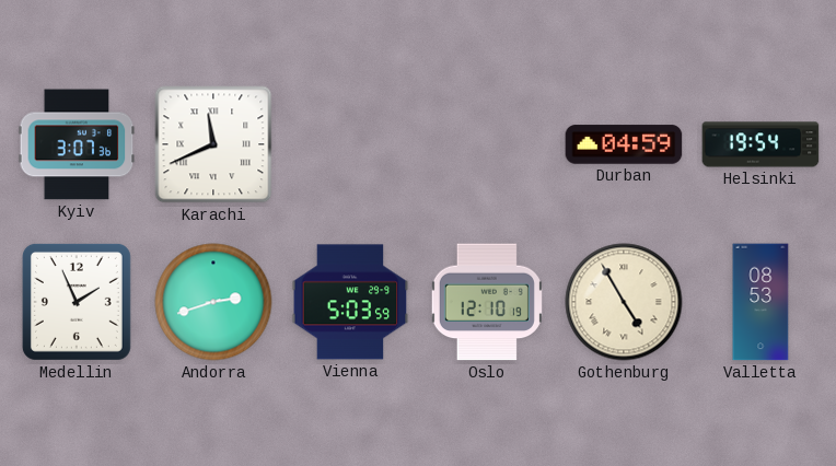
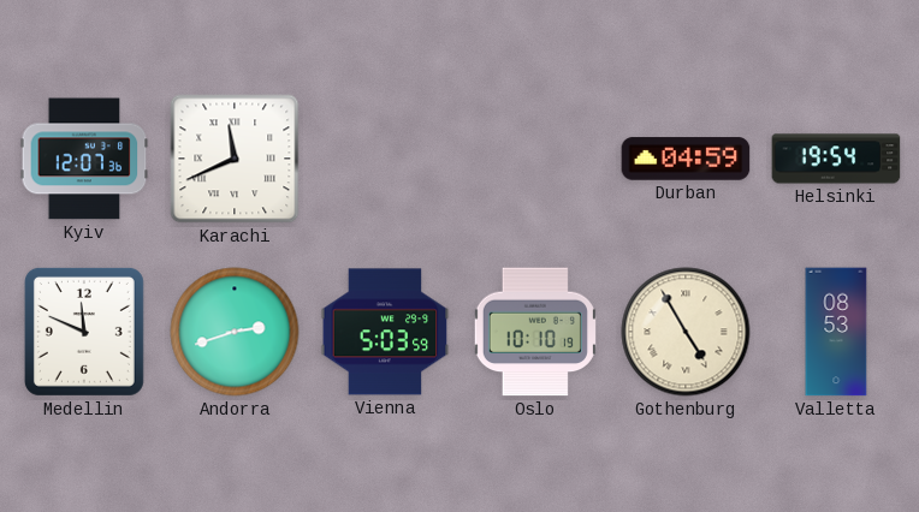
Kyiv: 3:07 -> 12:07
Medellin: 1:56 -> 11:49
Oslo: 12:10 -> 10:10
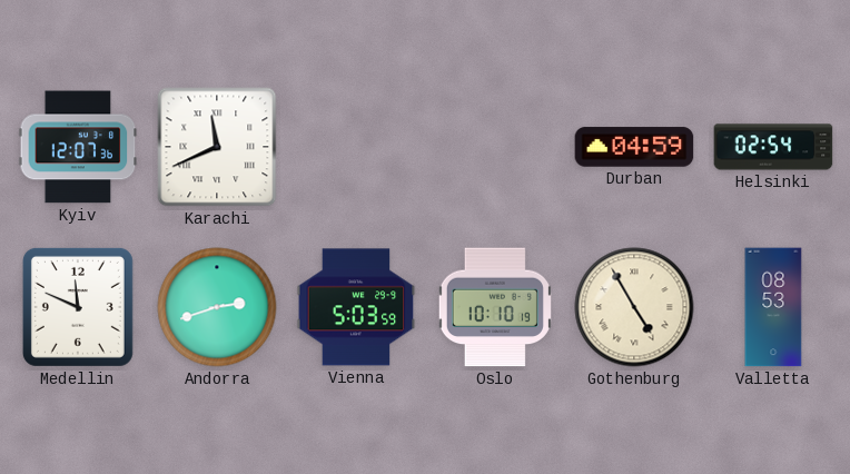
Helsinki: 19:54 -> 02:54
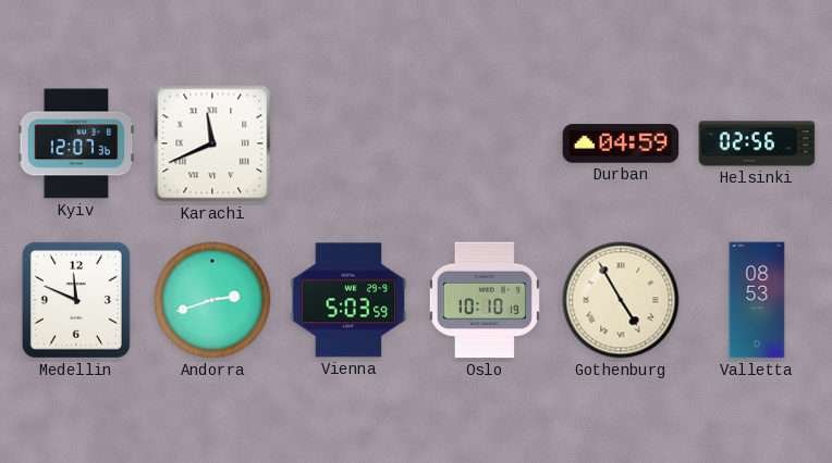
Helsinki: 02:54 -> 02:56
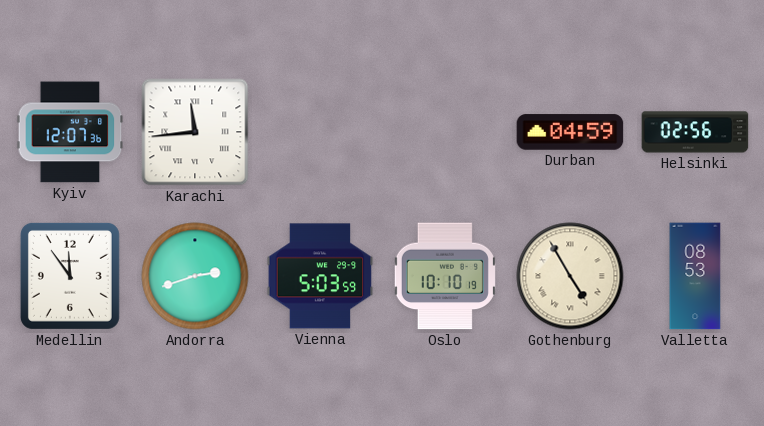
Karachi: 11:41 -> 11:44
Medellin: 11:49 -> 11:54
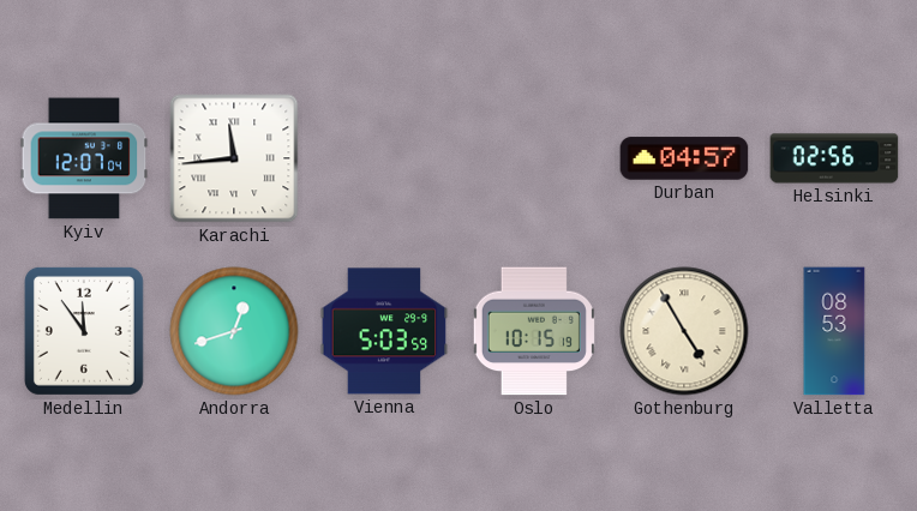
Kyiv: 12:07:36 -> 12:07:04
Durban: 04:59 -> 04:57
Andorra: 2:42 -> 12:42
Oslo: 10:10 -> 10:15
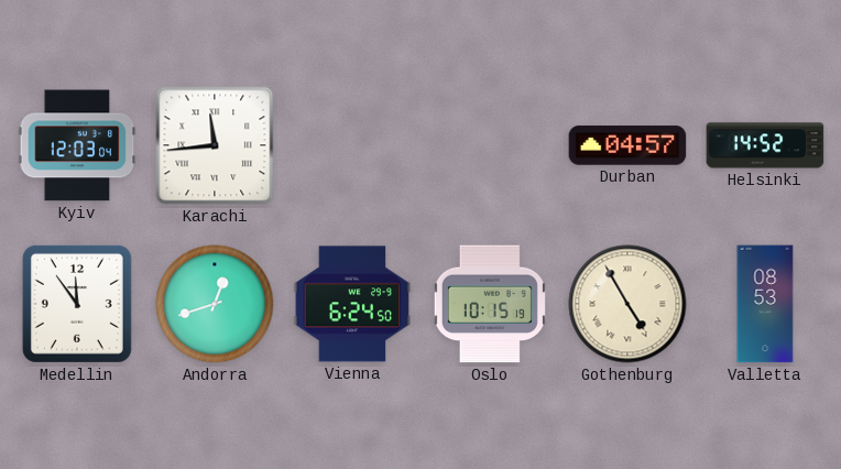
Kyiv: 12:07 -> 12:03
Helsinki: 02:56 -> 14:52
Vienna: 5:03 -> 6:24
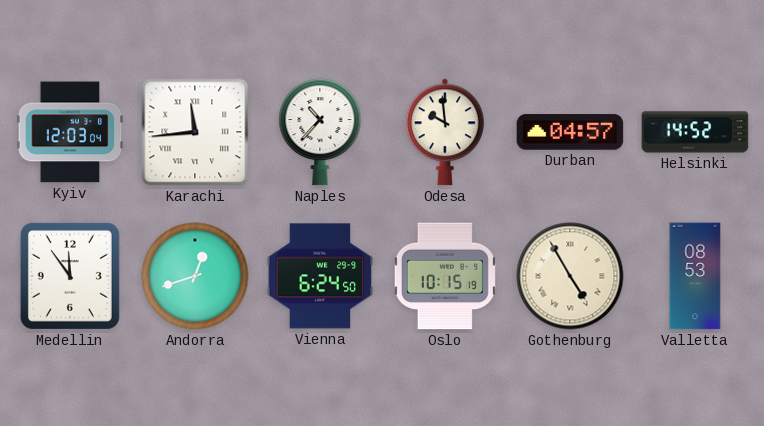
Naples: none -> 10:37
Odesa: none -> 9:59
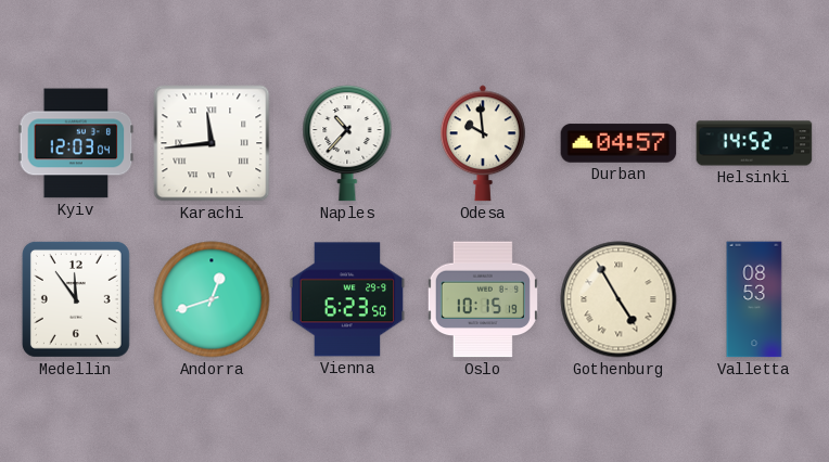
Vienna: 6:24 -> 6:23
